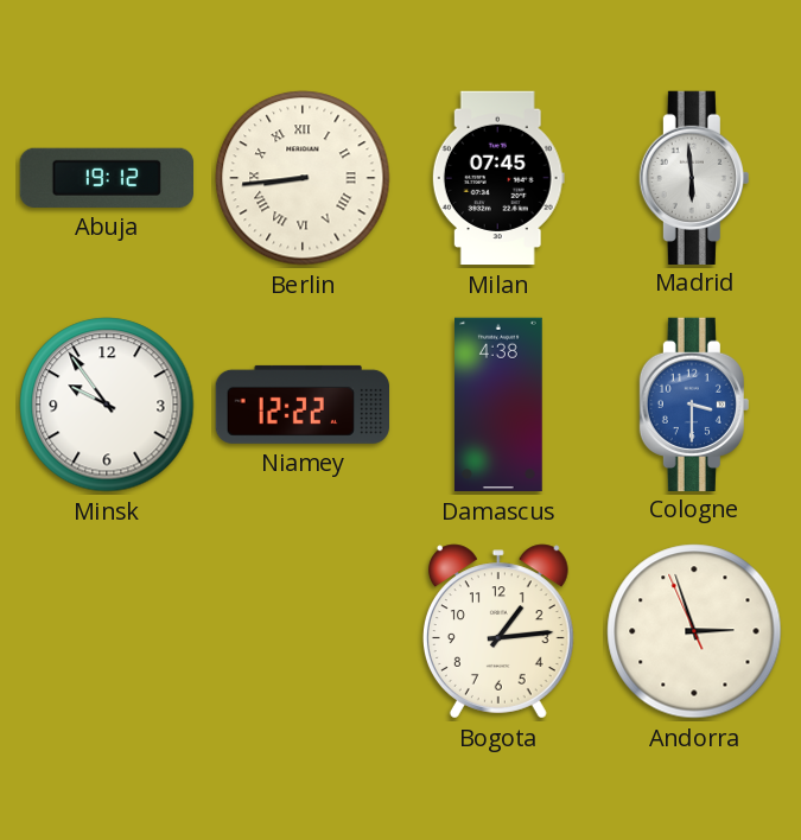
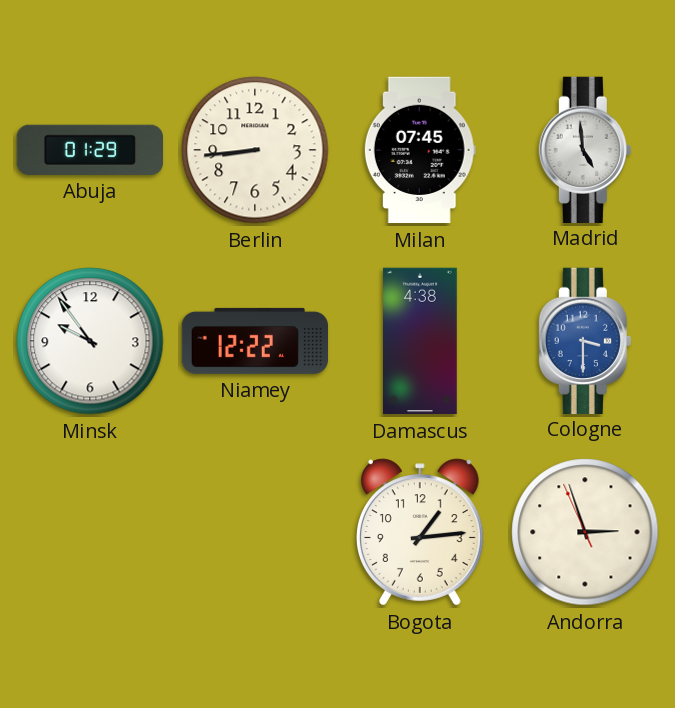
Abuja: 19:12 -> 01:29
Berlin numerals: Roman -> Arabic
Madrid: 5:59 -> 4:59
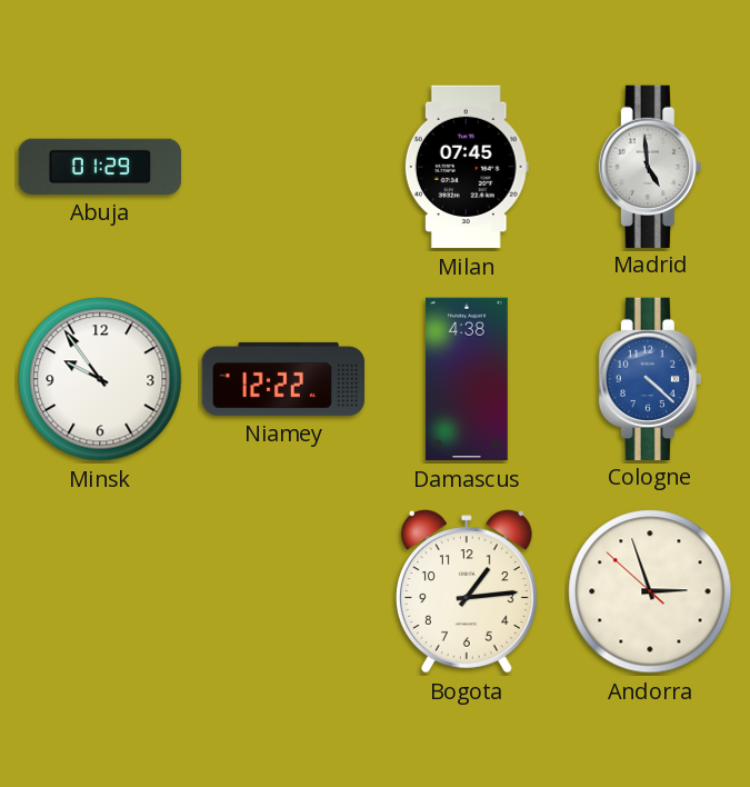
Berlin: 8:44 -> none
Cologne: 3:30 -> 4:22
Andorra: 2:56:56 -> 2:56:52
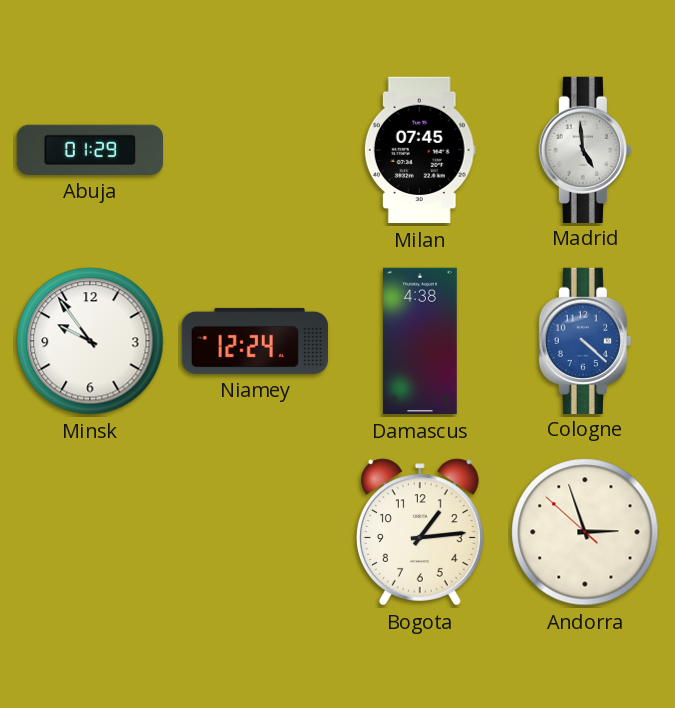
Niamey: 12:22 -> 12:24
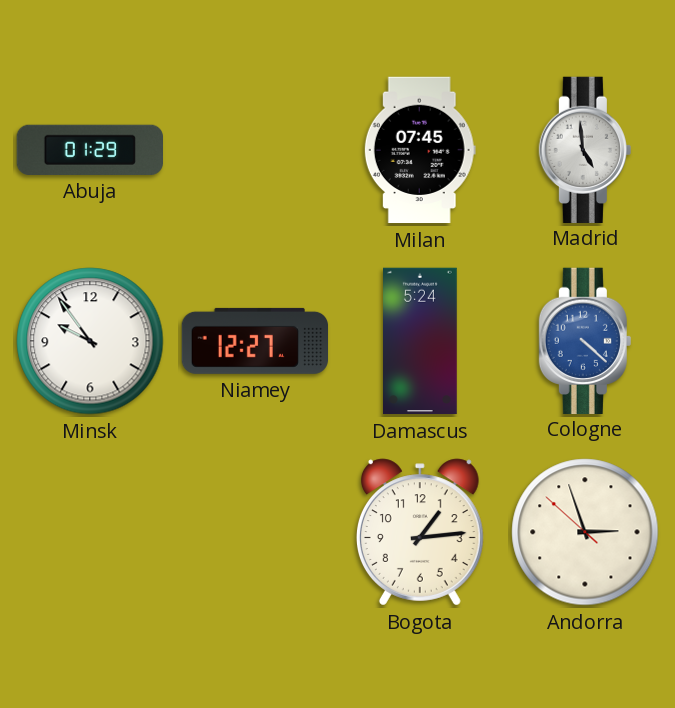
Niamey: 12:24 -> 12:27
Damascus: 4:38 -> 5:24
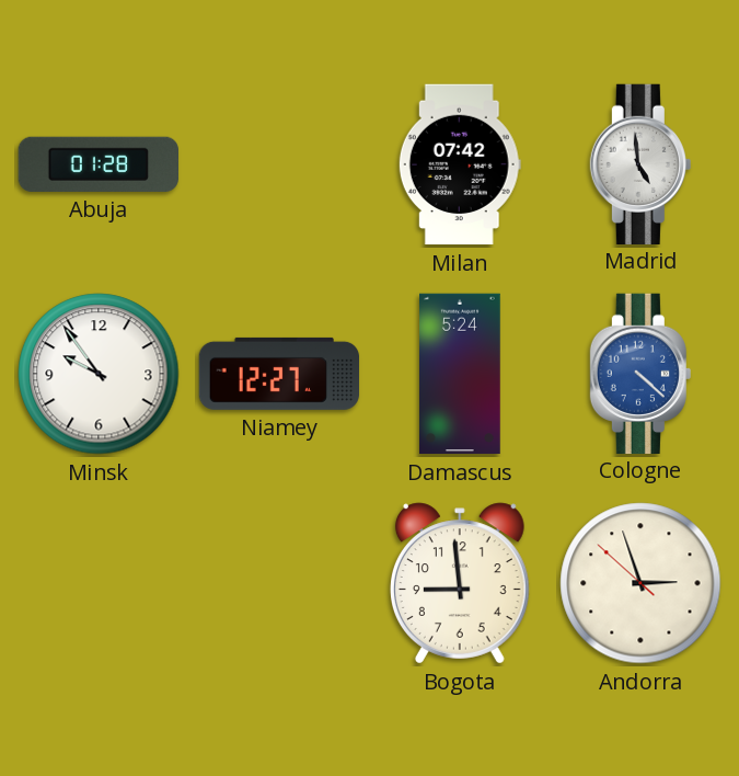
Abuja: 01:29 -> 01:28
Milan: 07:45 -> 07:42
Bogota: 1:14 -> 8:59
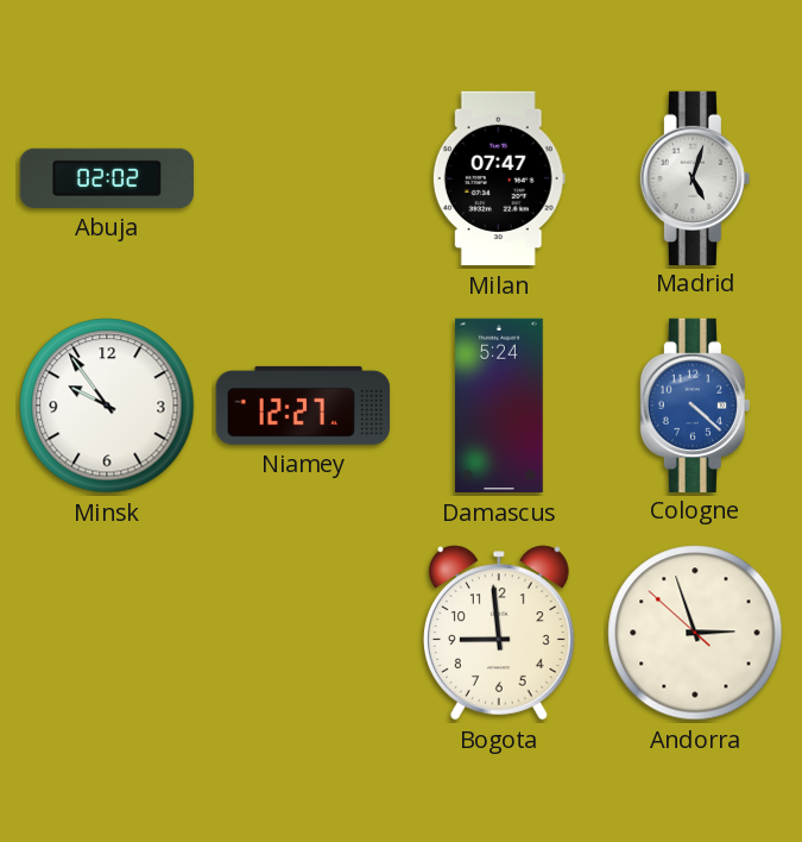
Abuja: 01:28 -> 02:02
Milan: 07:42 -> 07:47
Madrid: 4:59 -> 5:03
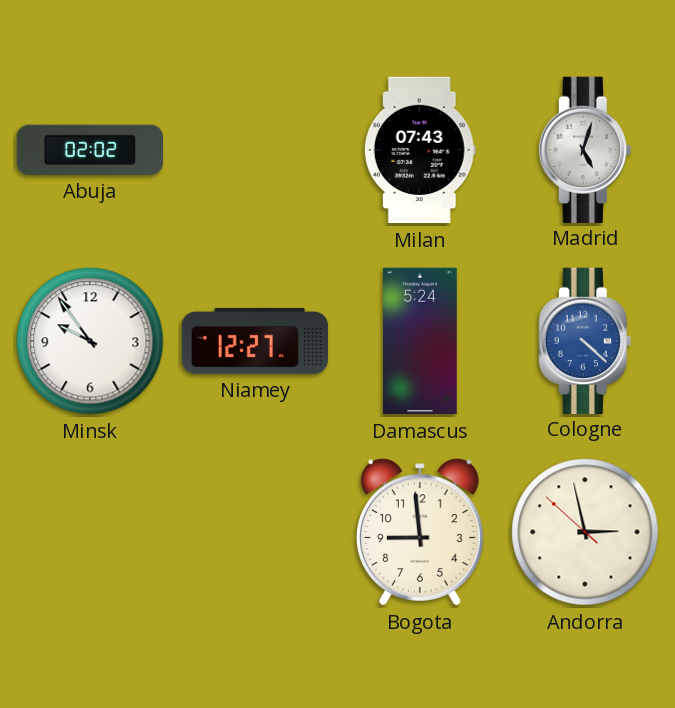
Milan: 07:47 -> 07:43
Andorra: 2:56 -> 2:57
